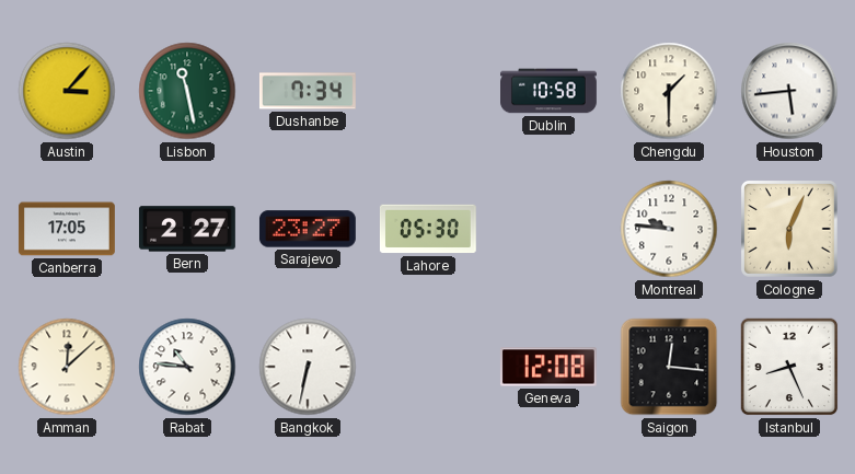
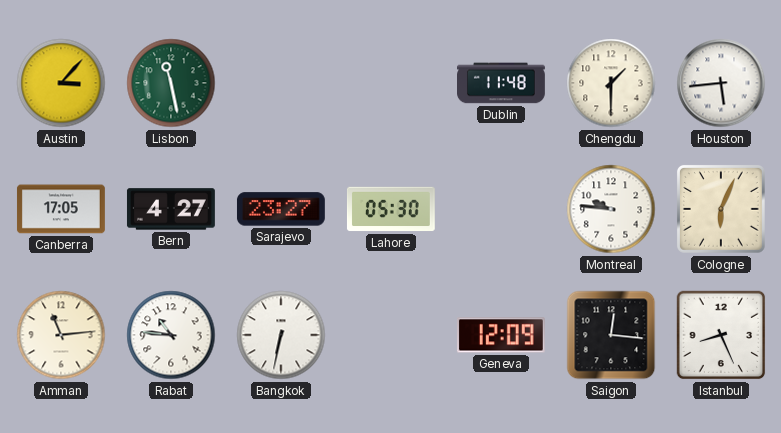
Dushanbe: 7:34 -> none
Dublin: 10:58 -> 11:48
Bern: 2:27 -> 4:27
Amman: 12:08 -> 11:14
Geneva: 12:08 -> 12:09
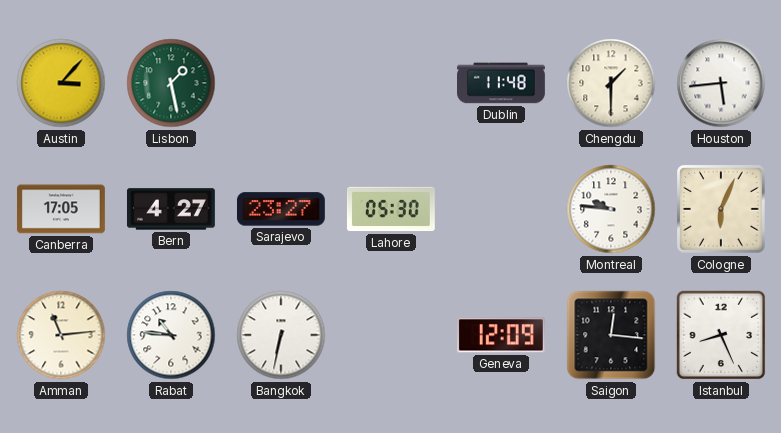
Lisbon: 11:28 -> 1:28
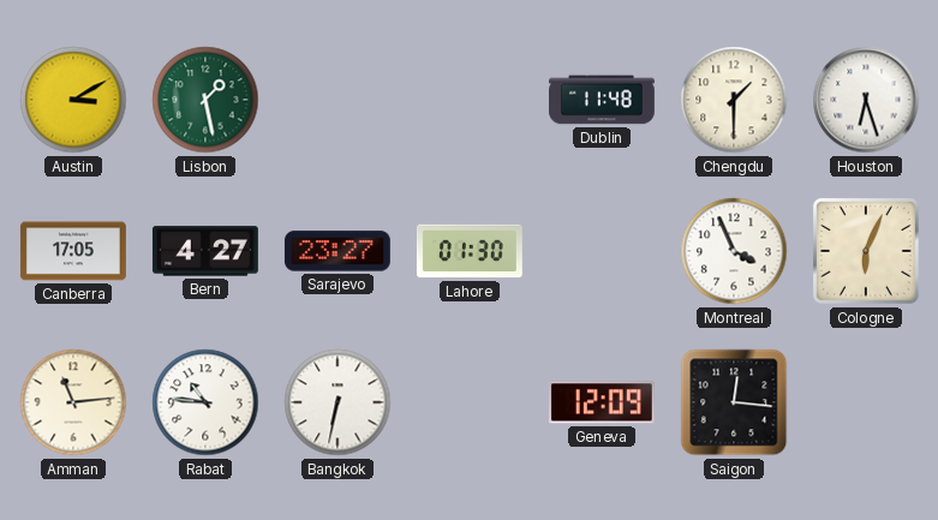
Austin: 3:07 -> 3:10
Houston: 5:44 -> 6:27
Lahore: 05:30 -> 01:30
Montreal: 9:46 -> 3:56
Istanbul: 8:26 -> none
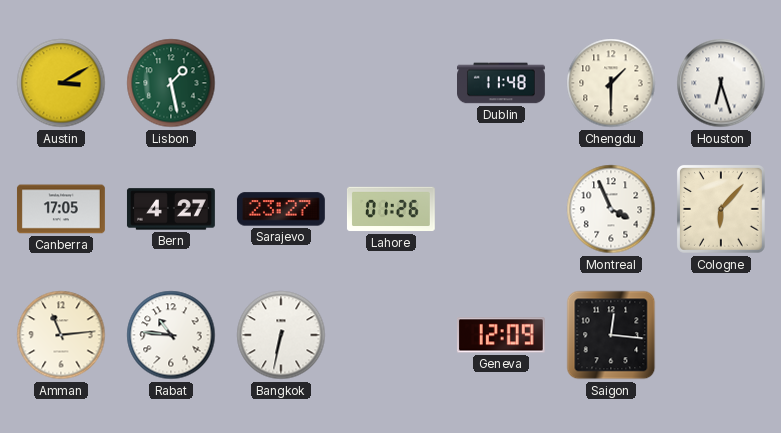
Lahore: 01:30 -> 01:26
Cologne: 6:04 -> 6:07
